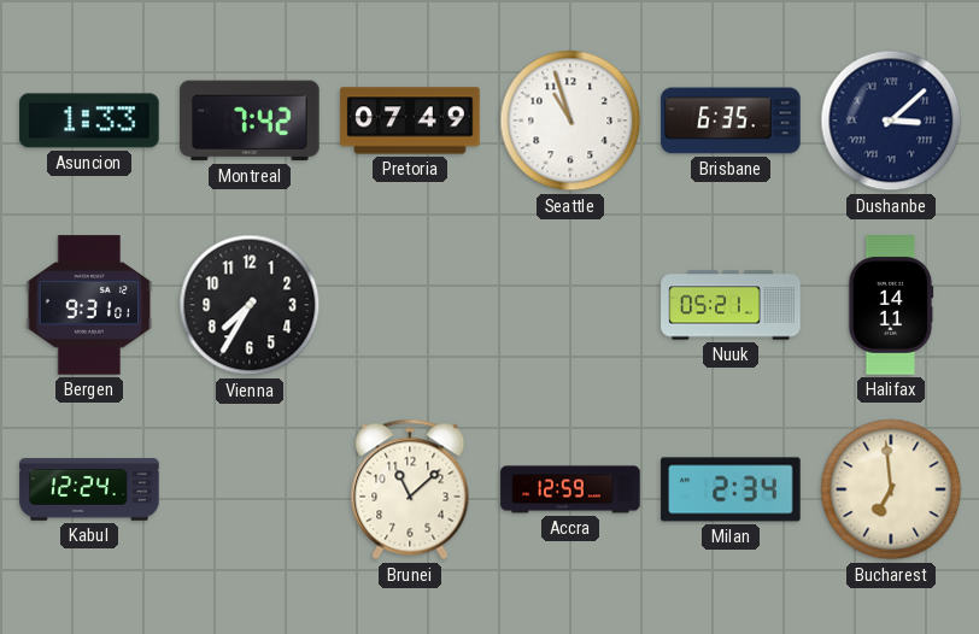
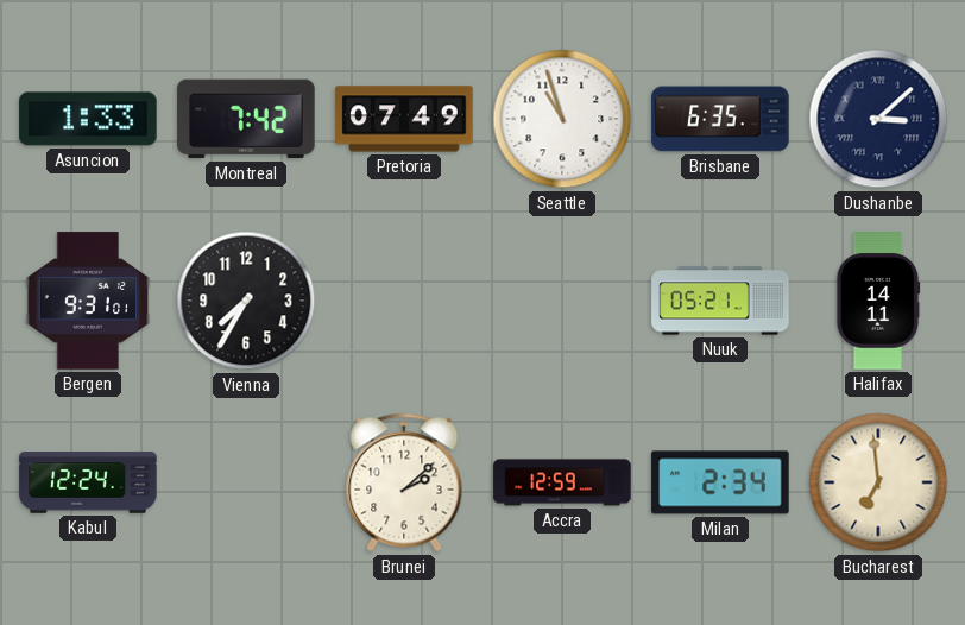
Brunei: 11:08 -> 2:08
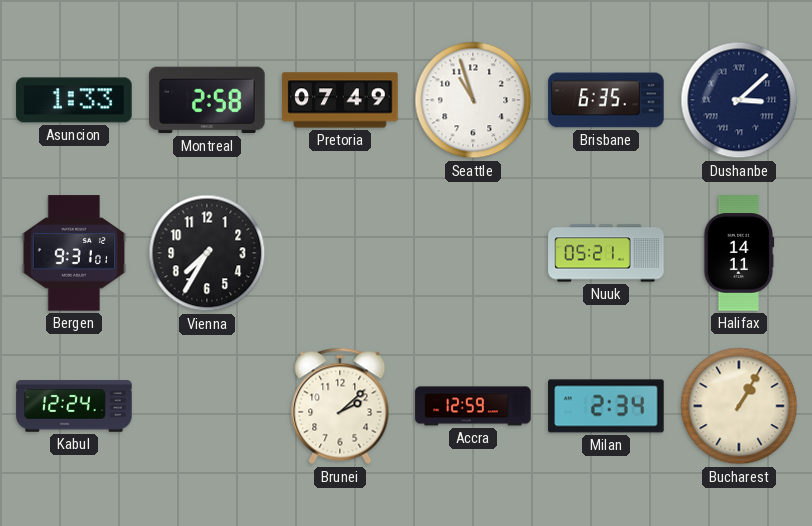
Montreal: 7:42 -> 2:58
Bucharest: 6:59 -> 1:05
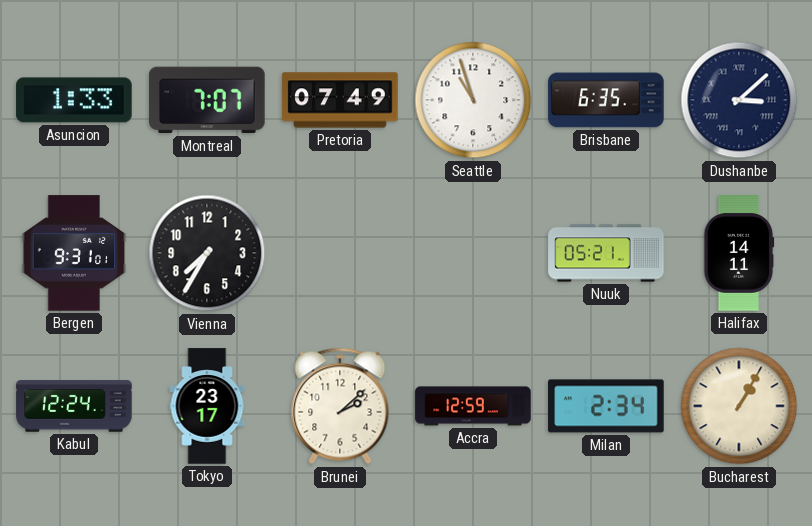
Montreal: 2:58 -> 7:07
Tokyo: none -> 23:17
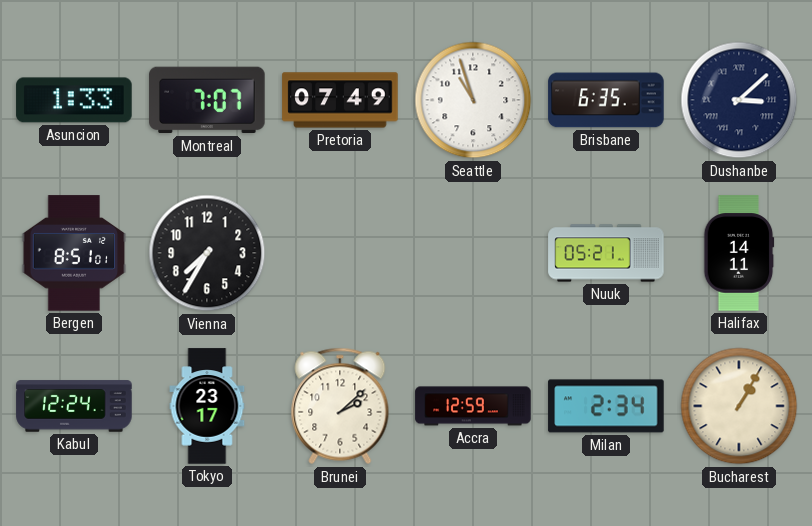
Bergen: 9:31 -> 8:51
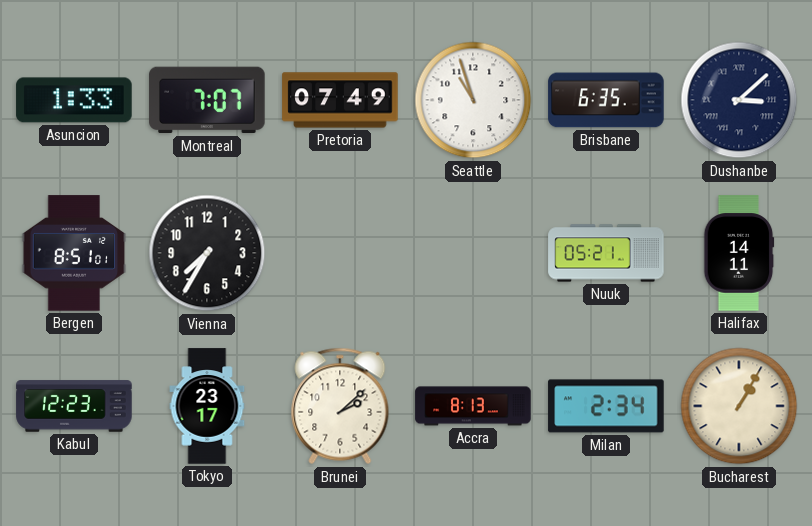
Kabul: 12:24 -> 12:23
Accra: 12:59 -> 8:13
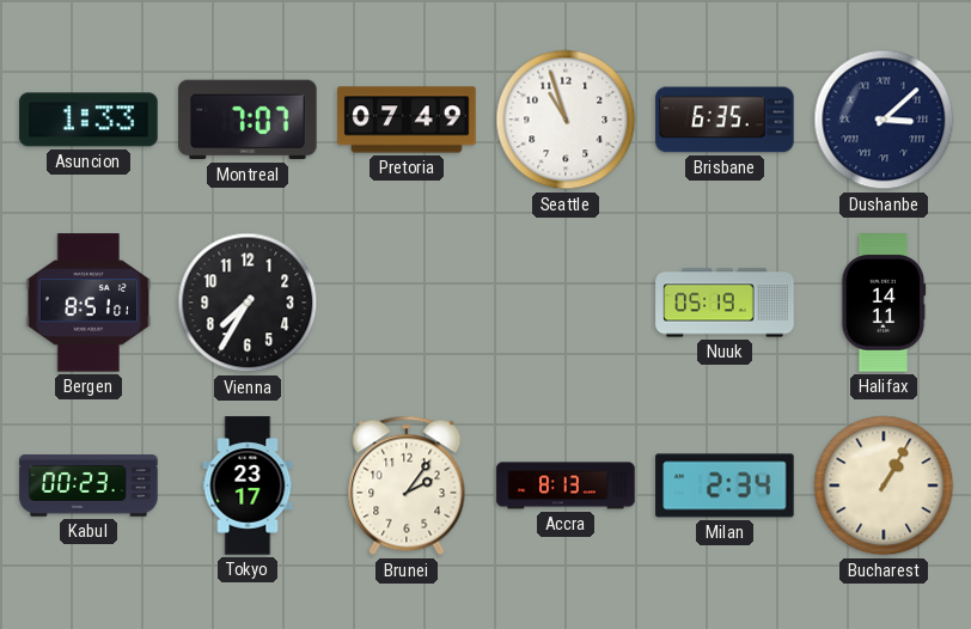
Nuuk: 05:21 -> 05:19
Kabul: 12:23 -> 00:23
Brunei: 2:08 -> 2:06
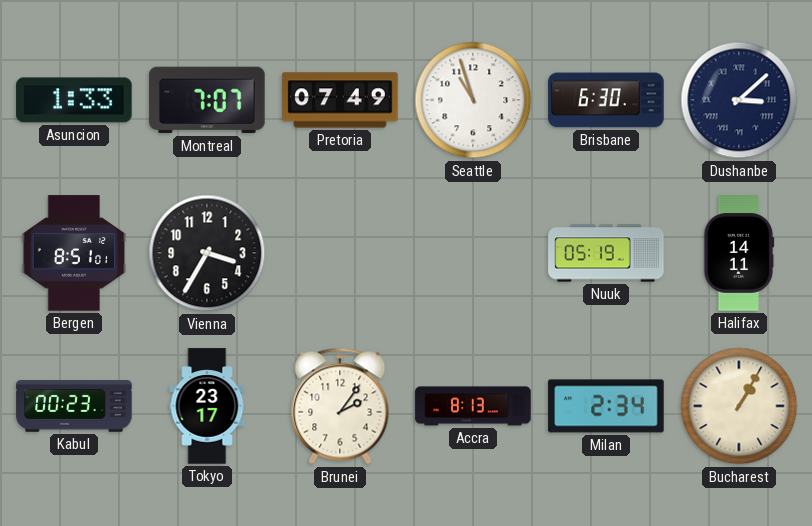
Brisbane: 6:35 -> 6:30
Vienna: 7:35 -> 3:35
